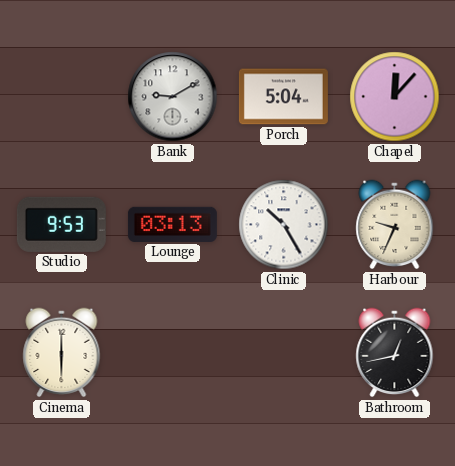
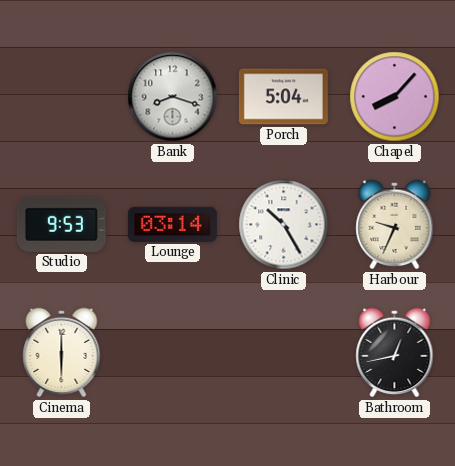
Bank: 9:10 -> 8:18
Chapel: 12:07 -> 8:07
Lounge: 03:13 -> 03:14
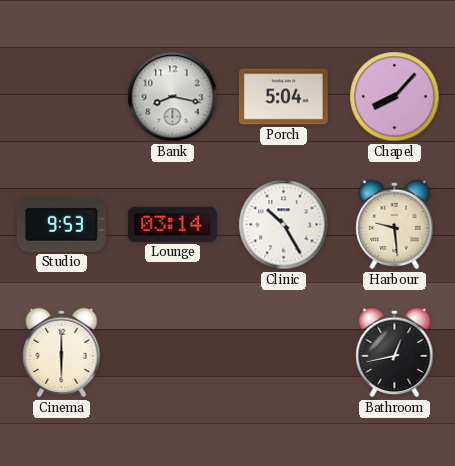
Bank: 8:18 -> 8:17
Harbour: 9:34 -> 9:29
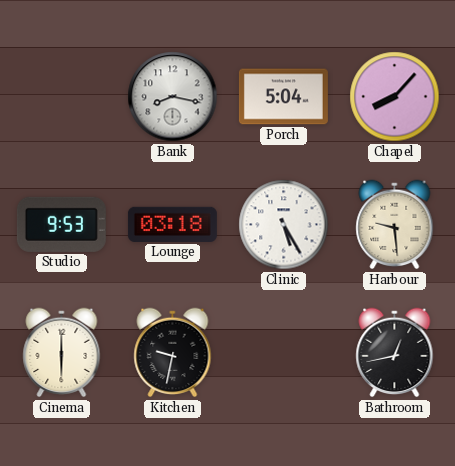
Lounge: 03:14 -> 03:18
Clinic: 10:25 -> 5:25
Kitchen: none -> 9:32
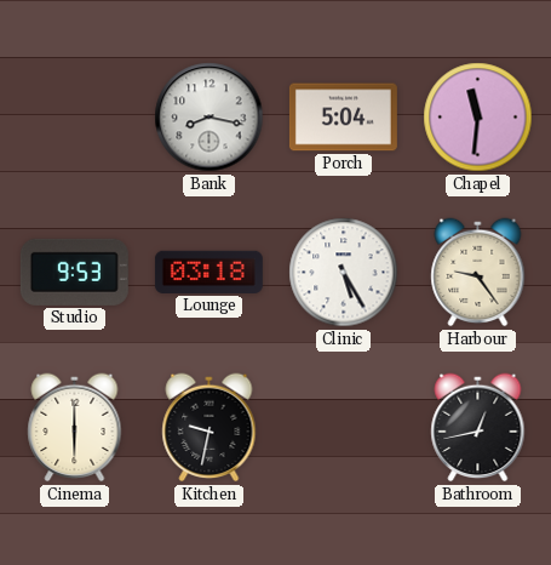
Chapel: 8:07 -> 11:31
Harbour: 9:29 -> 9:24
